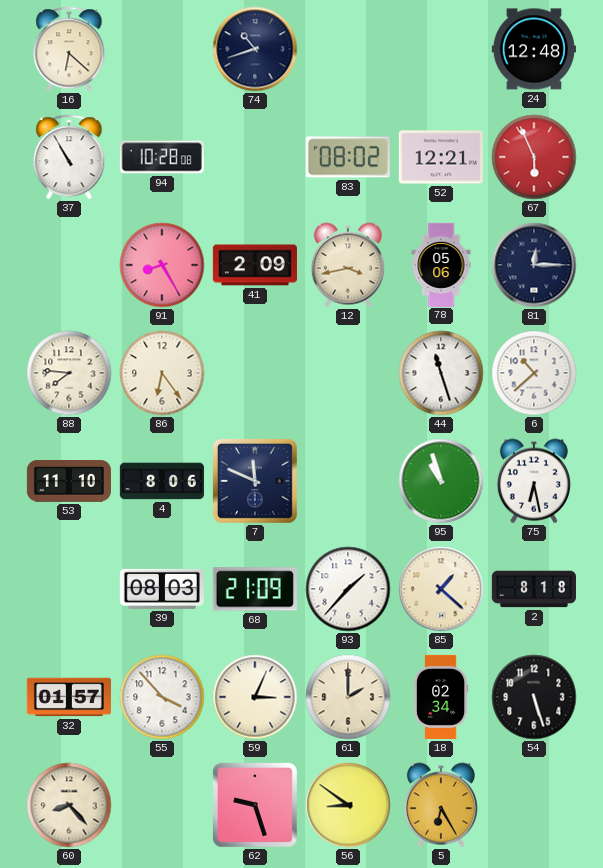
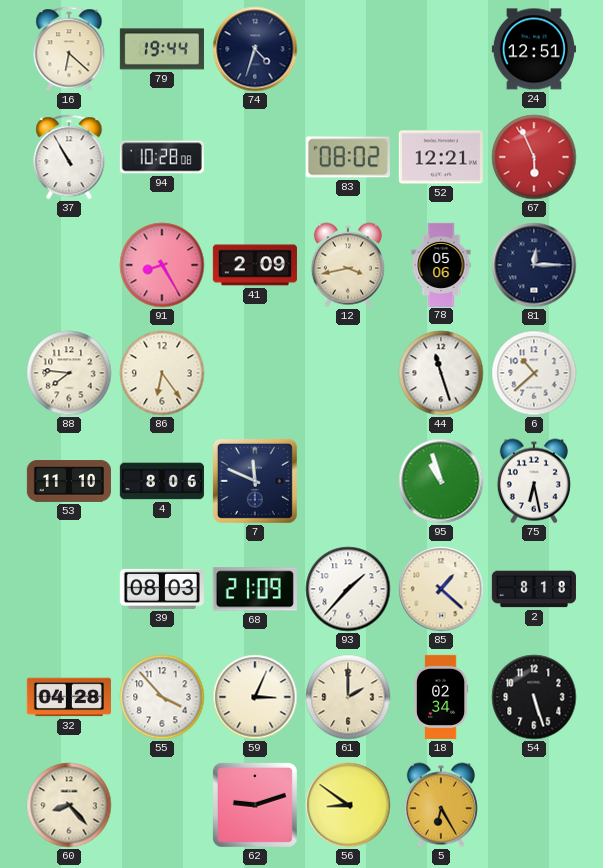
79: none -> 19:44
74: 10:42 -> 4:33
24: 12:48 -> 12:51
32: 01:57 -> 04:28
62: 9:27 -> 9:12
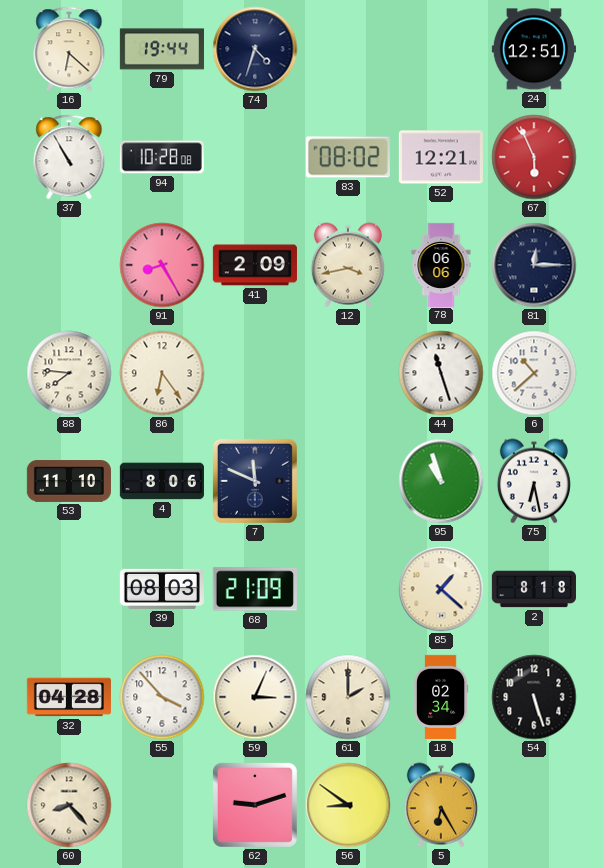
78: 05:06 -> 06:06
93: 1:37 -> none
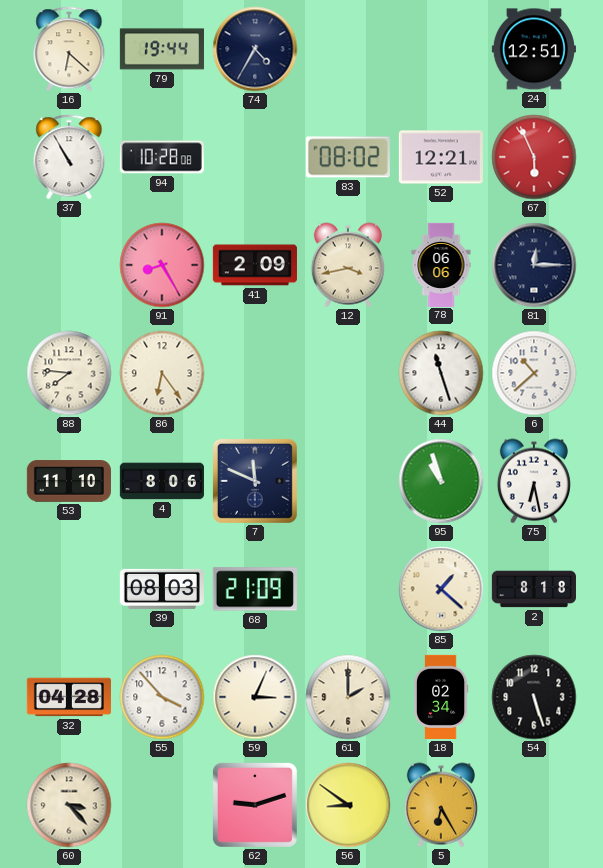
74: 4:33 -> 4:35
60: 8:23 -> 3:23
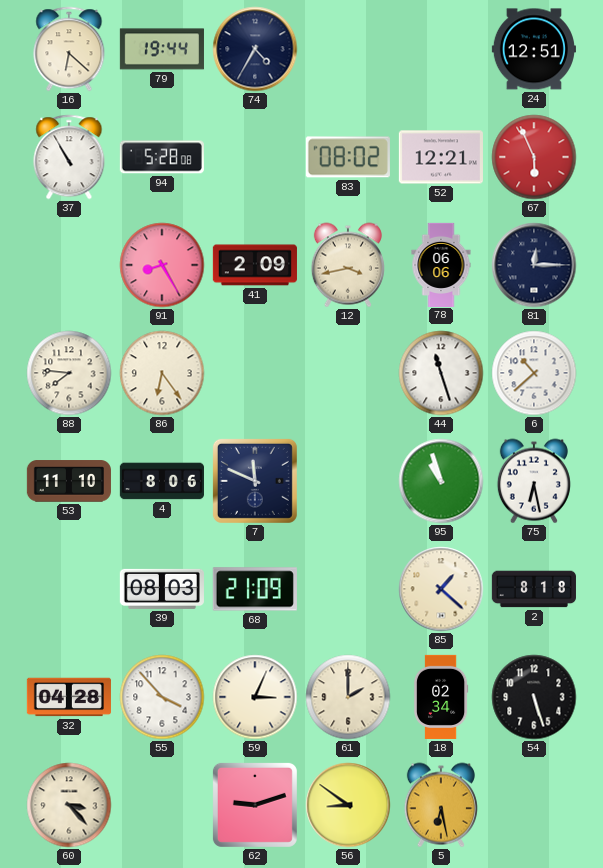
94: 10:28 -> 5:28
5: 6:25 -> 6:28
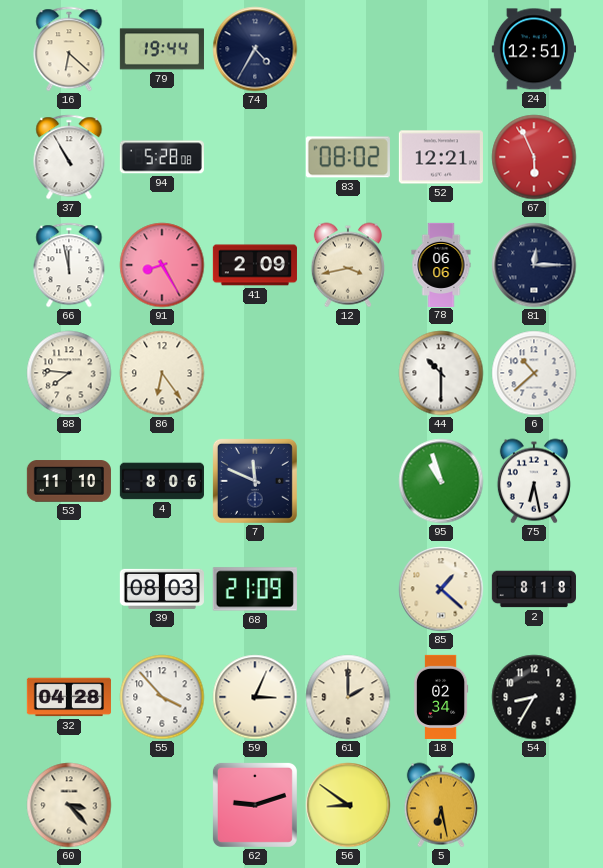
66: none -> 11:58
44: 11:27 -> 10:30
54: 5:27 -> 8:35
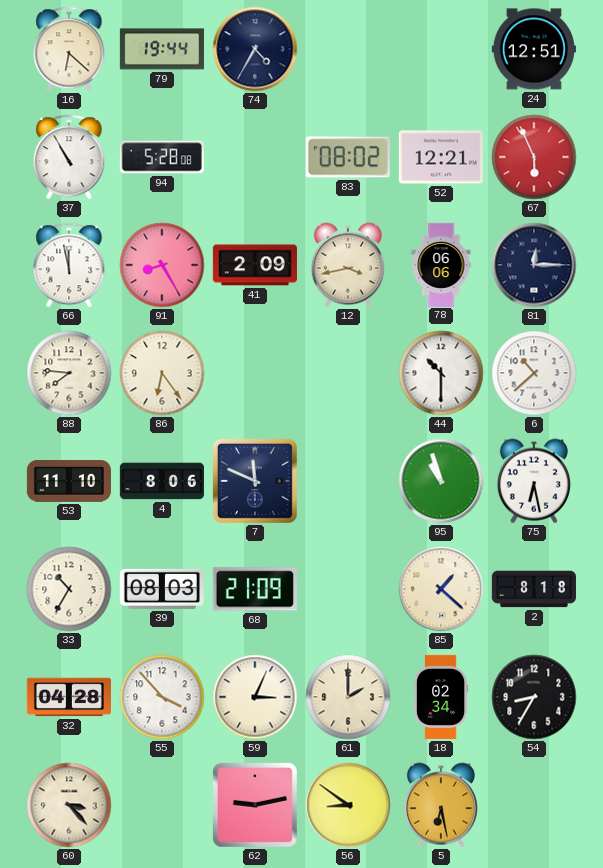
33: none -> 10:35
62: 9:12 -> 9:13
